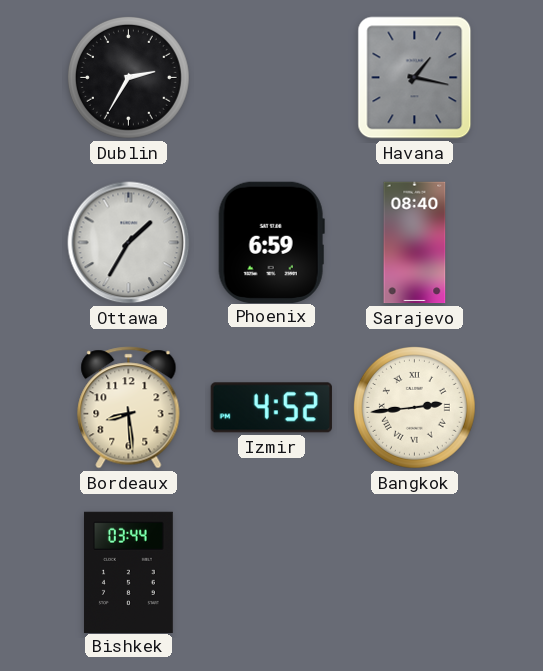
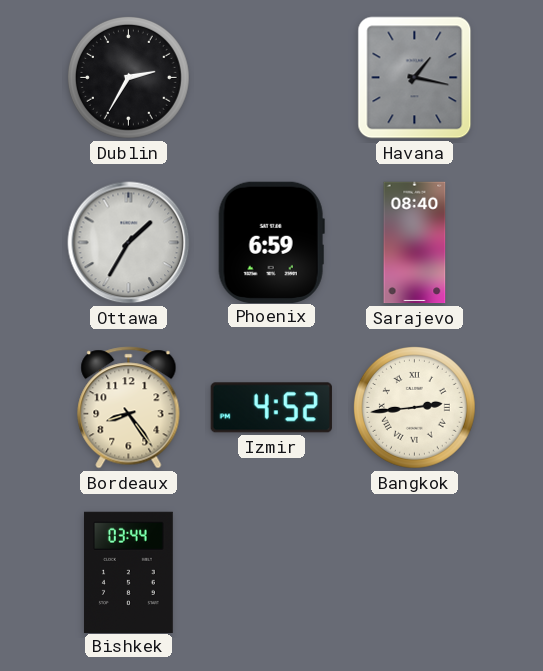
Bordeaux: 8:29 -> 8:24
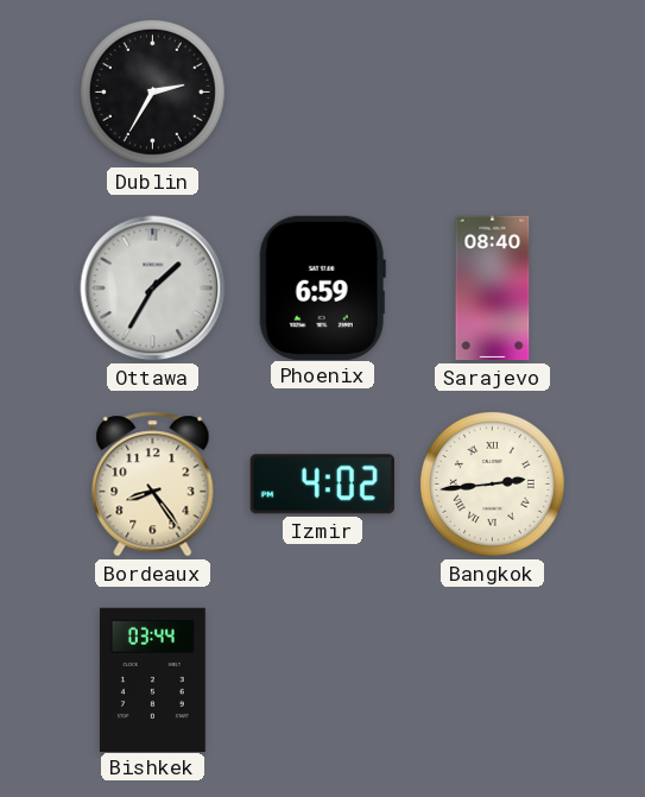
Havana: 1:17 -> none
Izmir: 4:52 -> 4:02
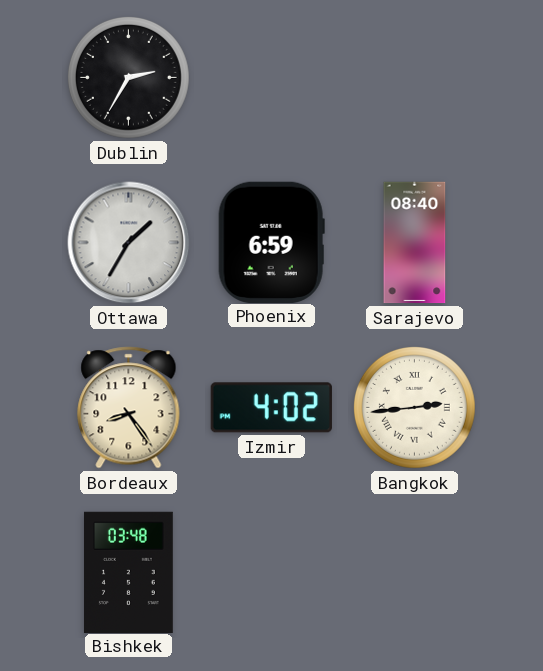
Bishkek: 03:44 -> 03:48
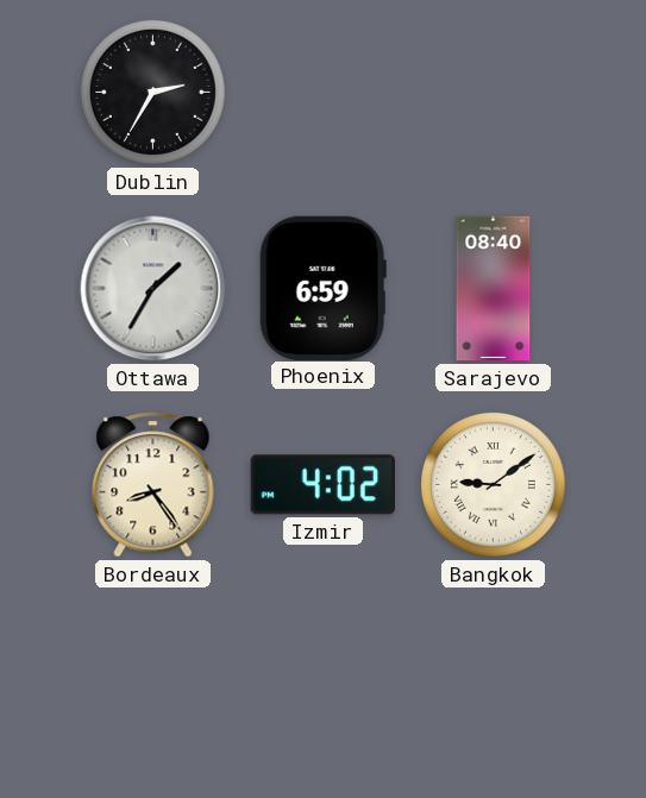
Bangkok: 2:44 -> 9:09
Bishkek: 03:48 -> none
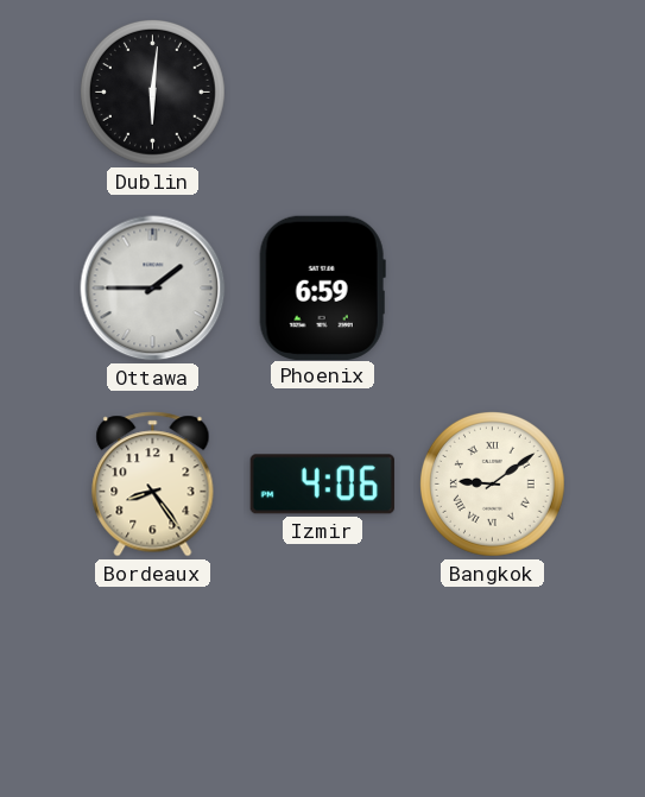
Dublin: 2:35 -> 6:01
Ottawa: 1:35 -> 1:45
Sarajevo: 08:40 -> none
Izmir: 4:02 -> 4:06
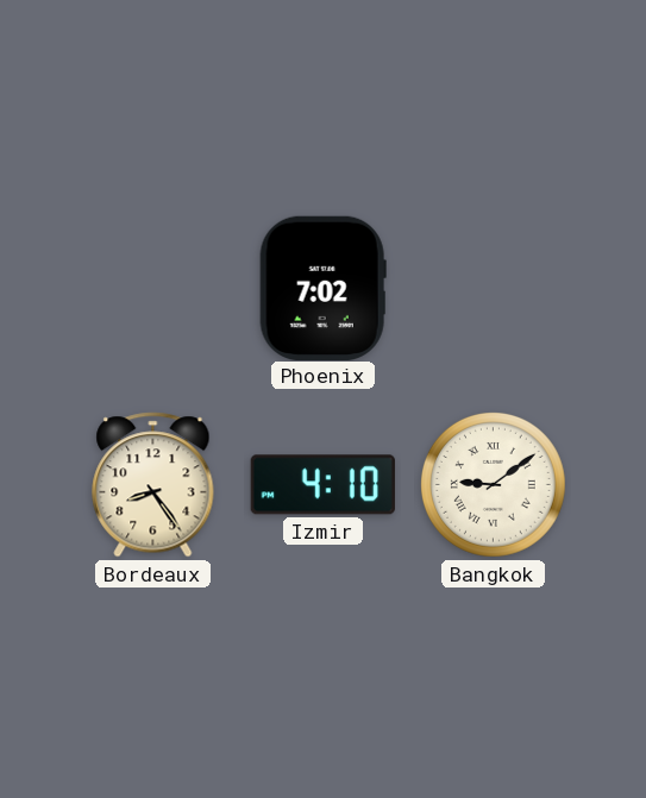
Dublin: 6:01 -> none
Ottawa: 1:45 -> none
Phoenix: 6:59 -> 7:02
Izmir: 4:06 -> 4:10
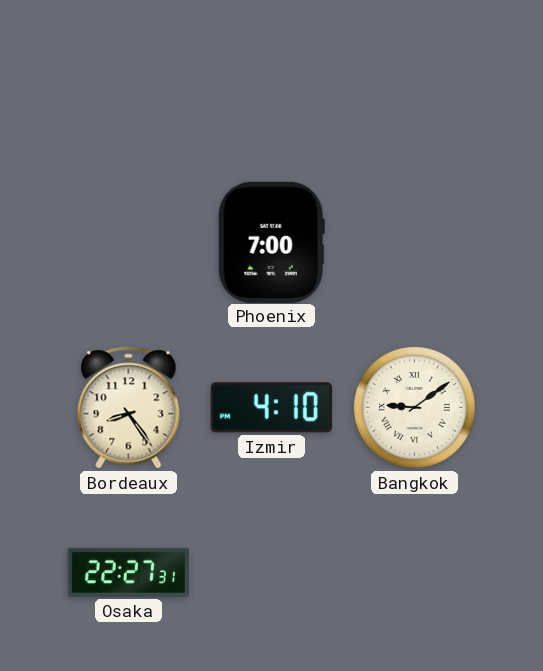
Phoenix: 7:02 -> 7:00
Osaka: none -> 22:27
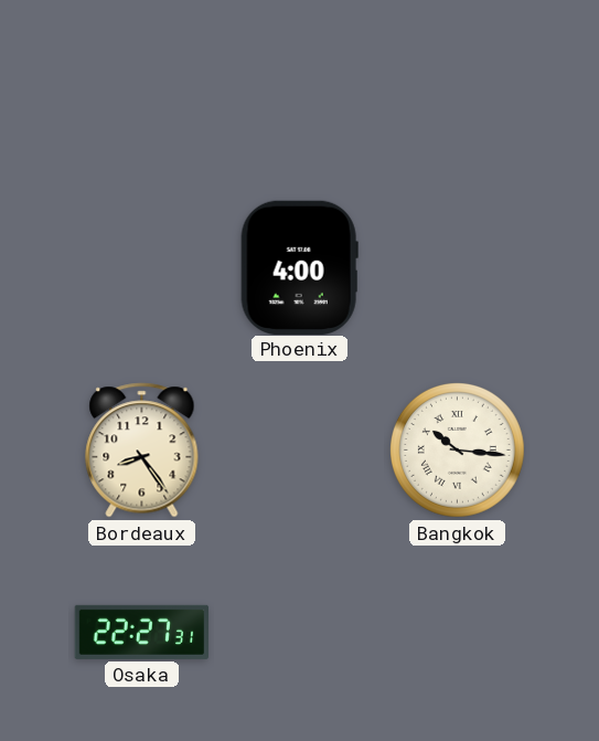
Phoenix: 7:00 -> 4:00
Izmir: 4:10 -> none
Bangkok: 9:09 -> 10:16
